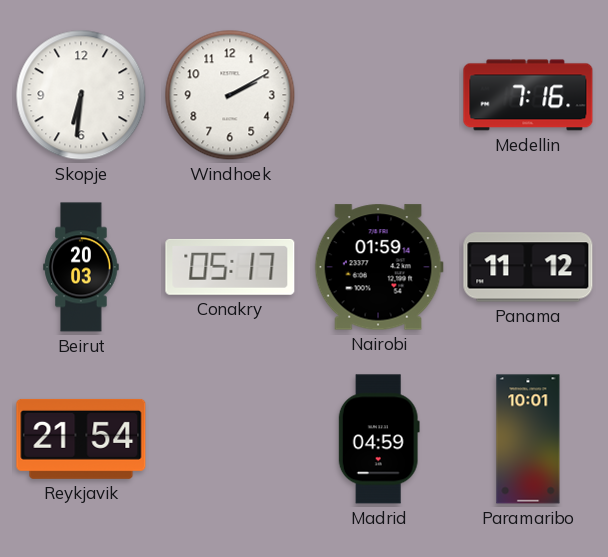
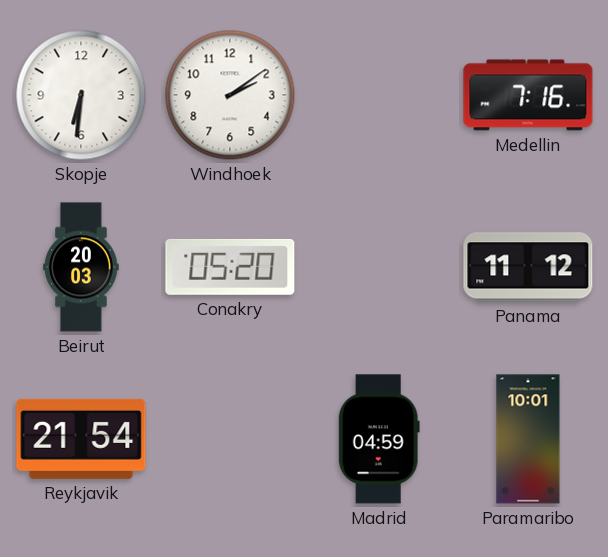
Windhoek: 2:10 -> 2:09
Conakry: 05:17 -> 05:20
Nairobi: 01:59 -> none
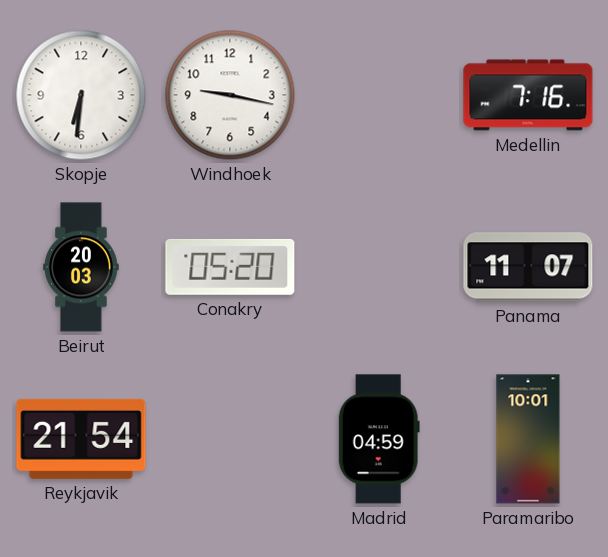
Windhoek: 2:09 -> 9:17
Panama: 11:12 -> 11:07
